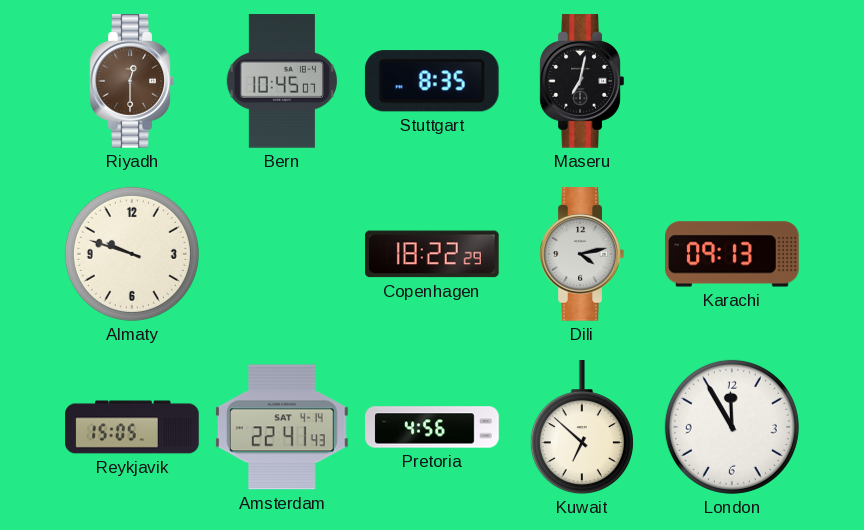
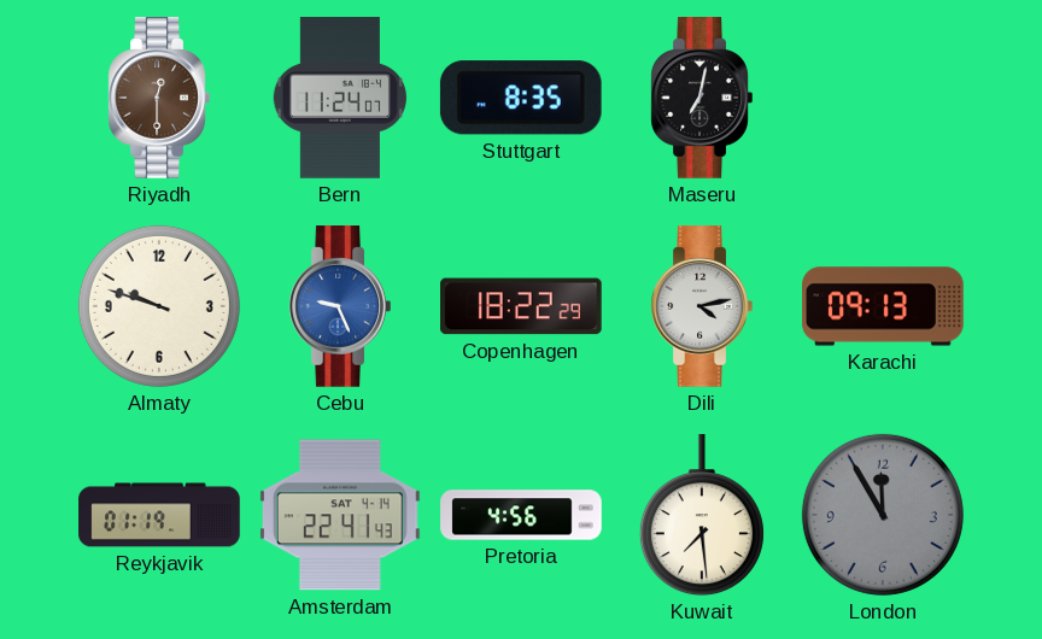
Bern: 10:45 -> 11:24
Cebu: none -> 9:26
Reykjavik: 15:05 -> 01:19
Kuwait: 6:52 -> 7:29
London dial: white -> grey
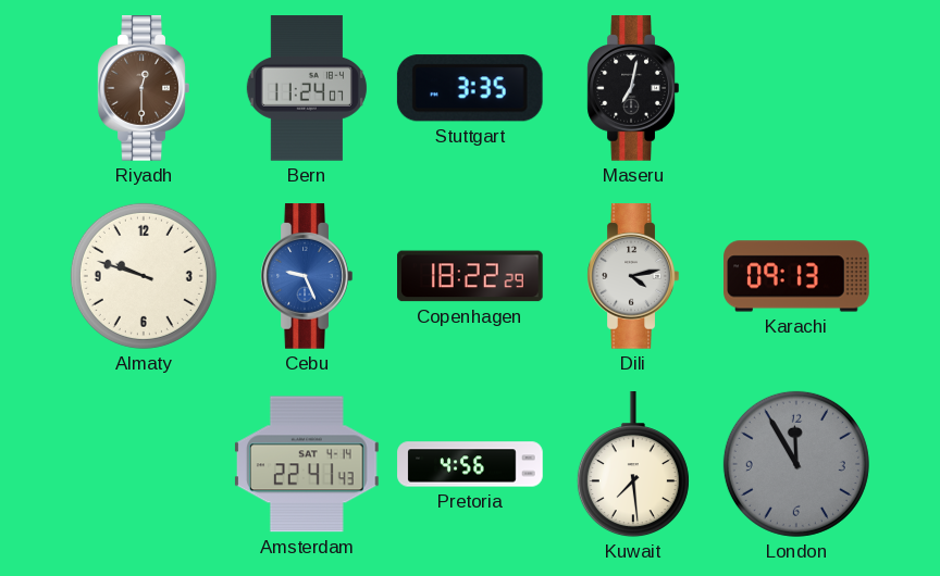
Stuttgart: 8:35 -> 3:35
Reykjavik: 01:19 -> none
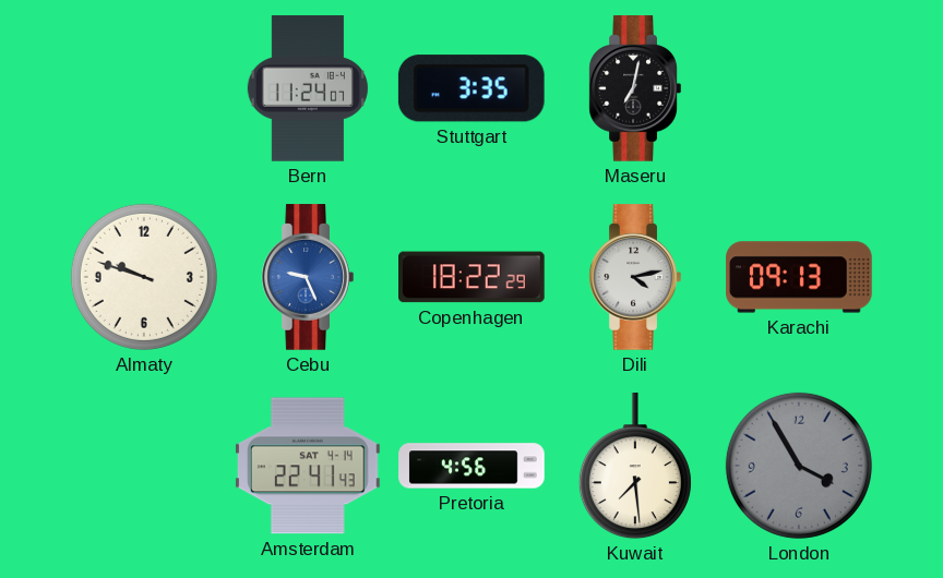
Riyadh: 12:30 -> none
London: 11:55 -> 3:55
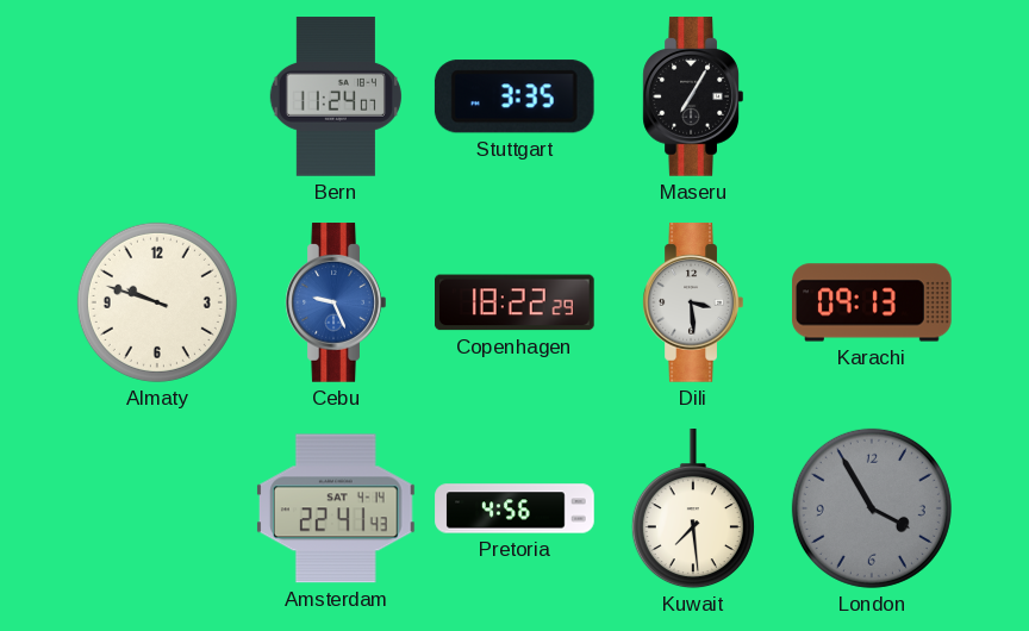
Maseru: 7:02 -> 7:05
Dili: 4:13 -> 3:29
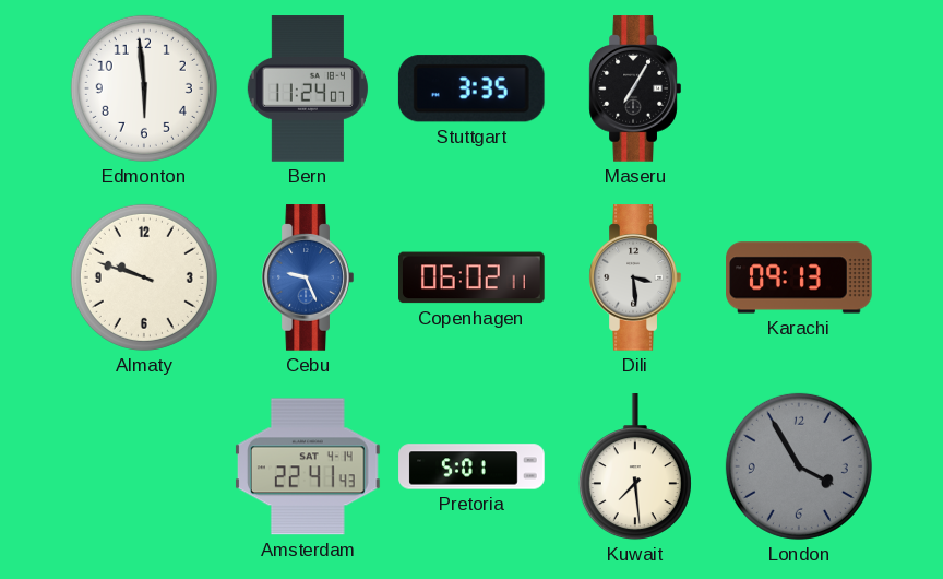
Edmonton: none -> 5:59
Copenhagen: 18:22 -> 06:02
Pretoria: 4:56 -> 5:01
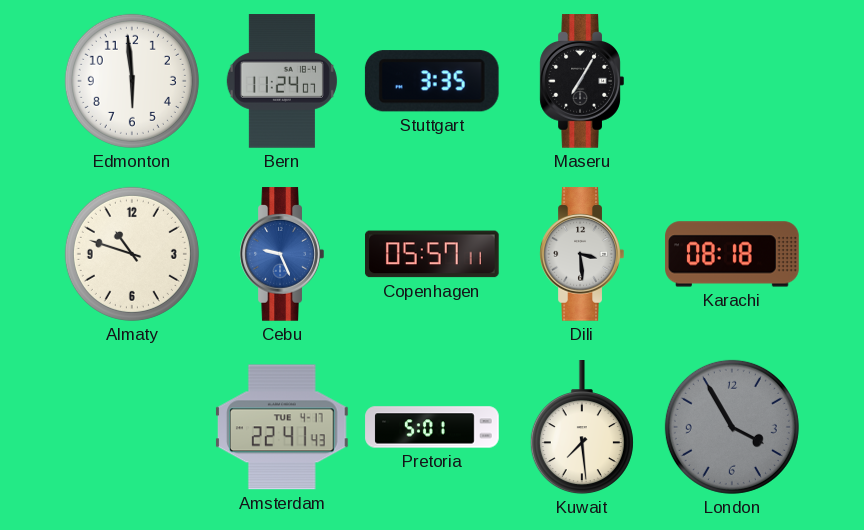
Almaty: 9:48 -> 10:48
Copenhagen: 06:02 -> 05:57
Karachi: 09:13 -> 08:18
Amsterdam date: SAT 4-14 -> TUE 4-17
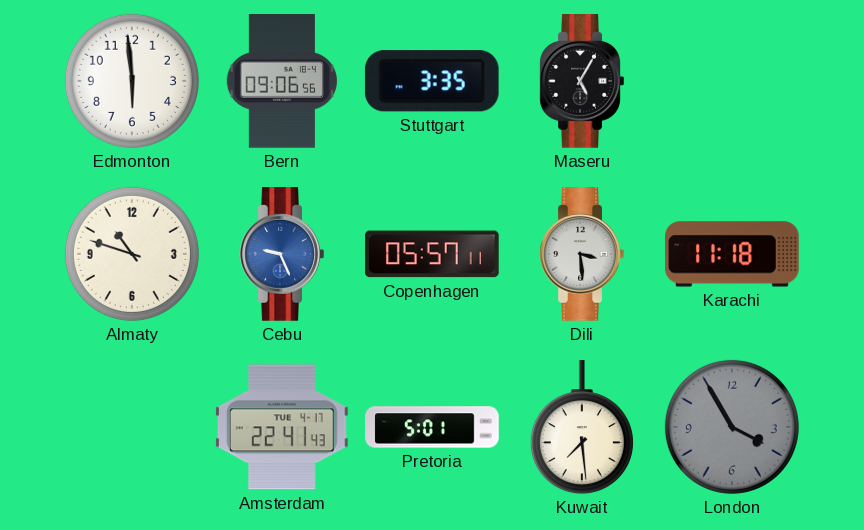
Bern: 11:24 -> 09:06
Maseru: 7:05 -> 5:05
Karachi: 08:18 -> 11:18
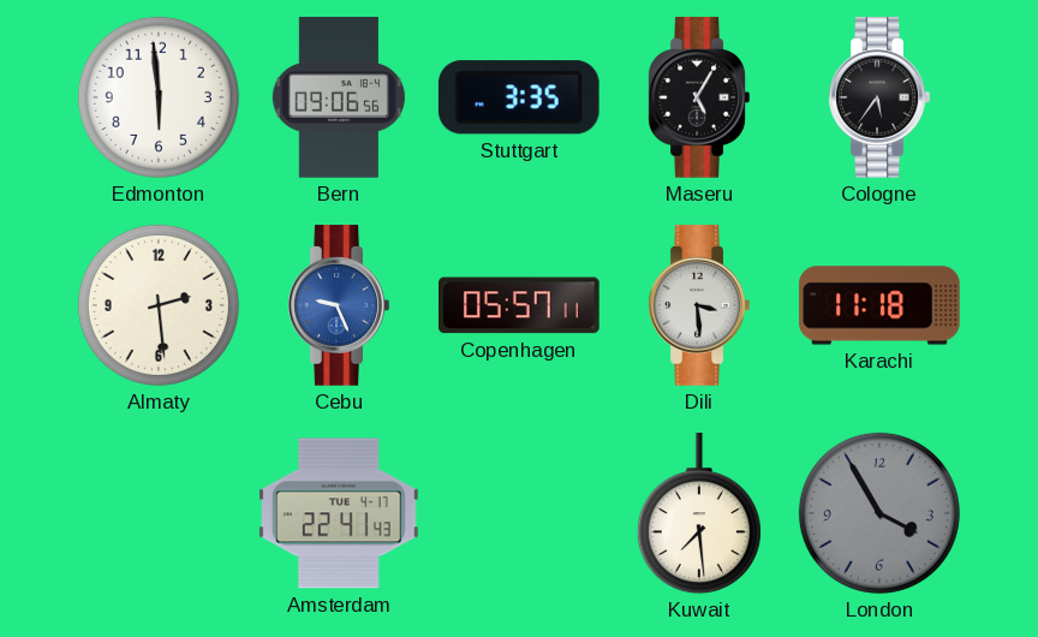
Cologne: none -> 5:36
Almaty: 10:48 -> 2:29
Pretoria: 5:01 -> none
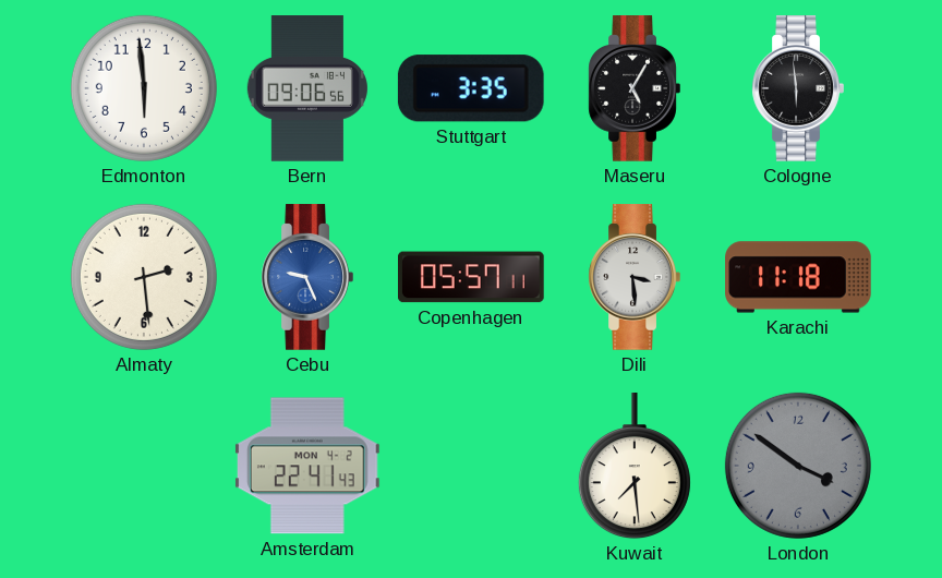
Cologne: 5:36 -> 5:59
Amsterdam date: TUE 4-17 -> MON 4-2
London: 3:55 -> 3:51
